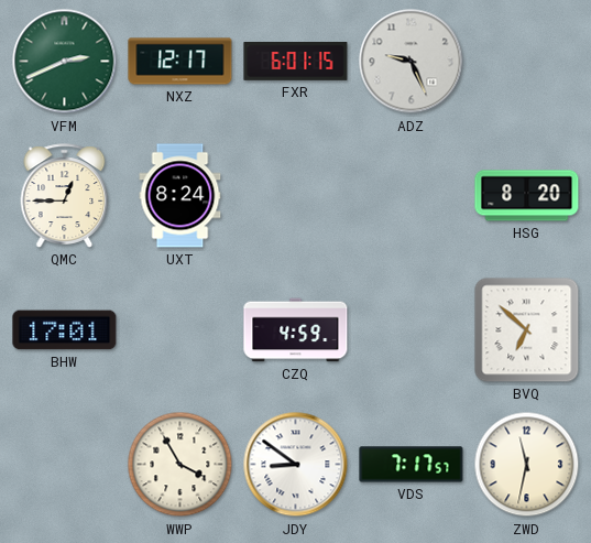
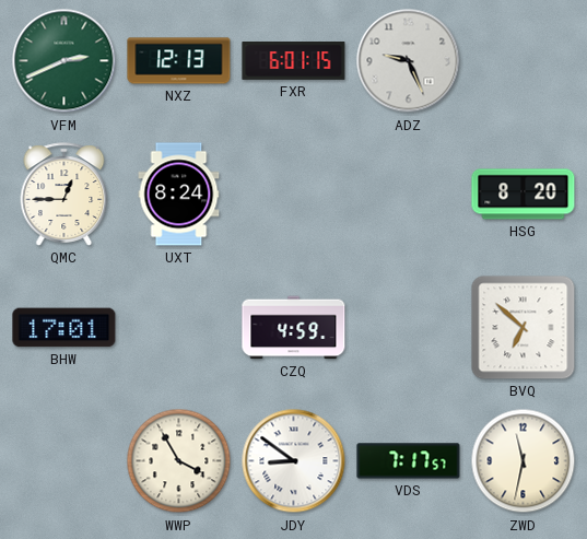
NXZ: 12:17 -> 12:13
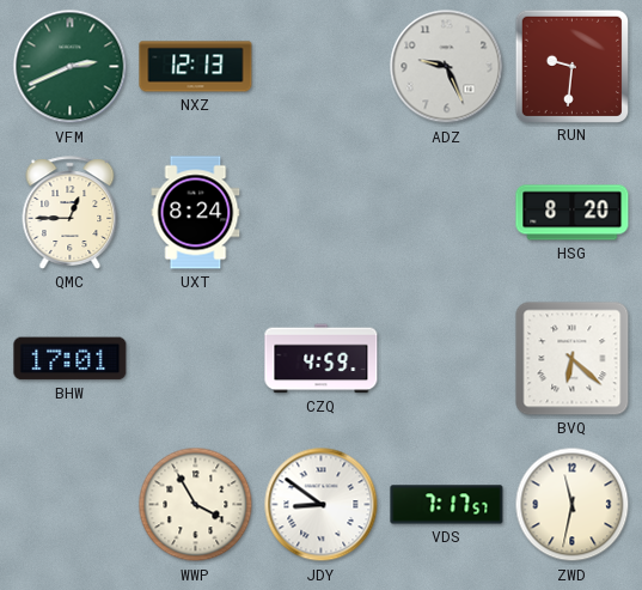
FXR: 6:01 -> none
RUN: none -> 9:31
BVQ: 6:52 -> 6:22
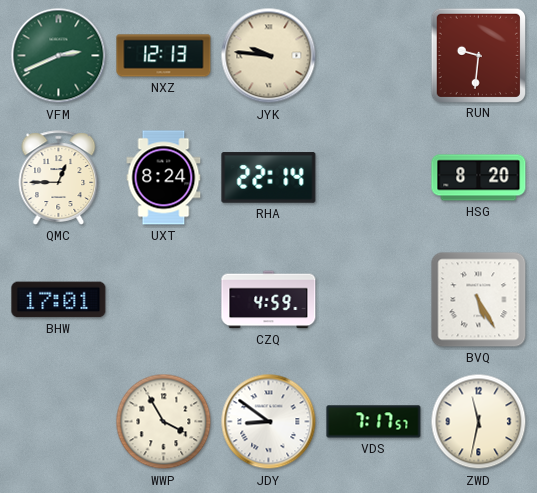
JYK: none -> 9:46
ADZ: 9:26 -> none
RHA: none -> 22:14
BVQ: 6:22 -> 5:25
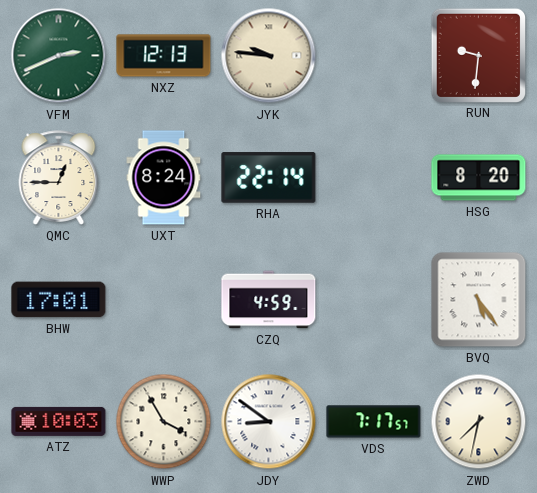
BVQ: 5:25 -> 5:24
ATZ: none -> 10:03
ZWD: 11:32 -> 7:32
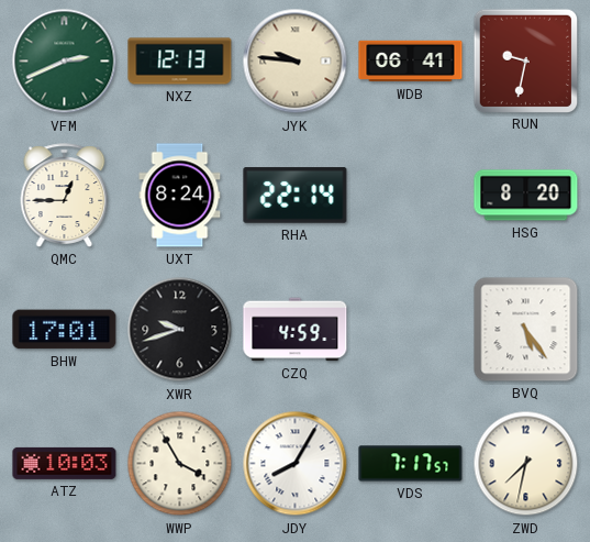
WDB: none -> 06:41
RUN: 9:31 -> 9:32
XWR: none -> 9:42
JDY: 8:51 -> 8:05
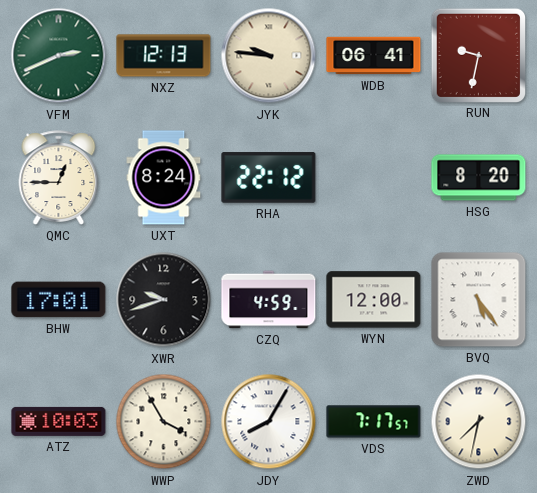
RHA: 22:14 -> 22:12
WYN: none -> 12:00
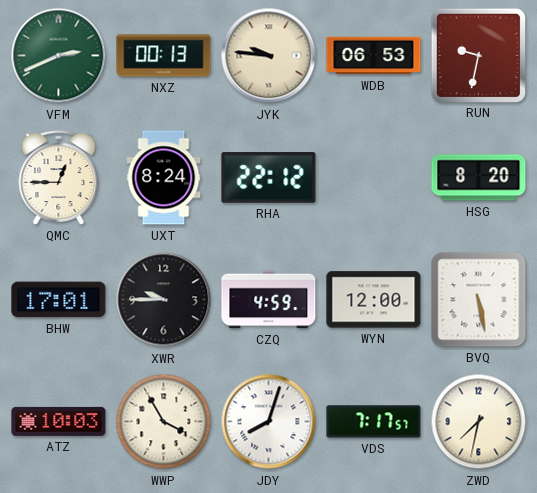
NXZ: 12:13 -> 00:13
WDB: 06:41 -> 06:53
XWR: 9:42 -> 9:45
BVQ: 5:24 -> 5:28
JDY: 8:05 -> 8:03
